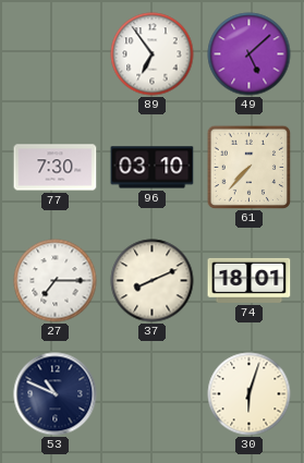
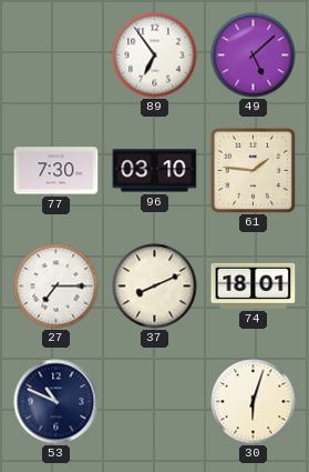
61: 7:37 -> 1:46
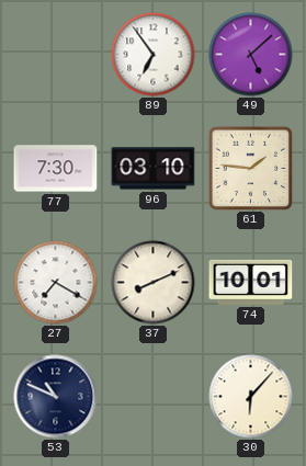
27: 7:15 -> 7:20
74: 18:01 -> 10:01
30: 6:03 -> 6:07
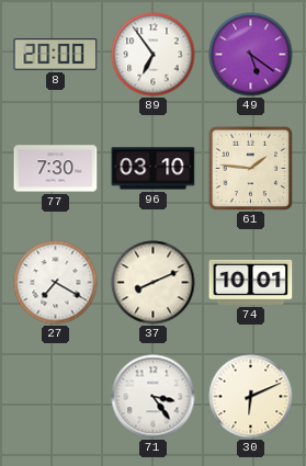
8: none -> 20:00
49: 5:08 -> 5:21
53: 10:49 -> none
71: none -> 3:24
30: 6:07 -> 6:11
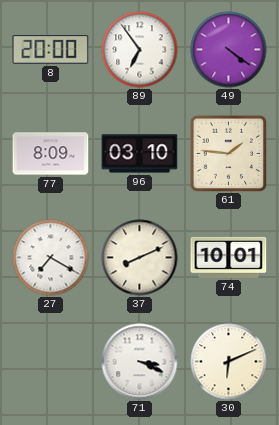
49: 5:21 -> 4:21
77: 7:30 -> 8:09
71: 3:24 -> 3:19
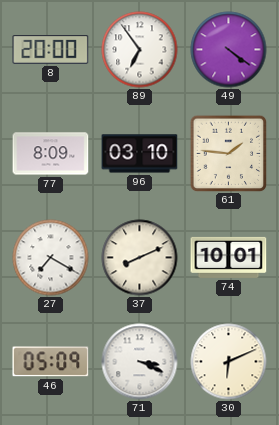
46: none -> 05:09
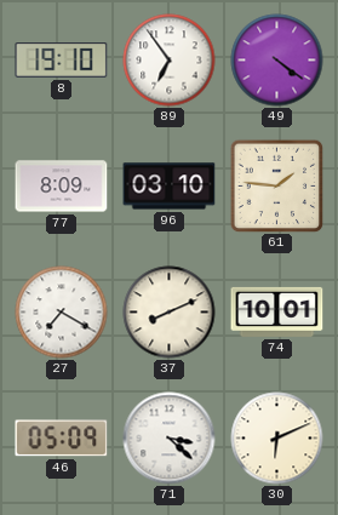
8: 20:00 -> 19:10
71: 3:19 -> 3:22
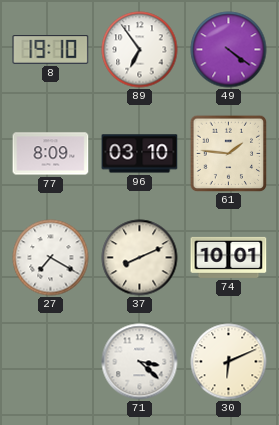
46: 05:09 -> none
